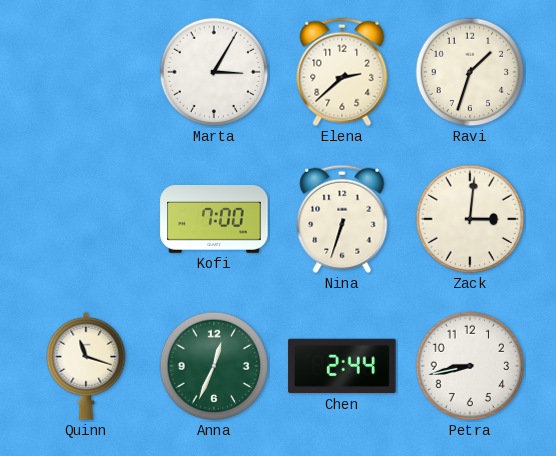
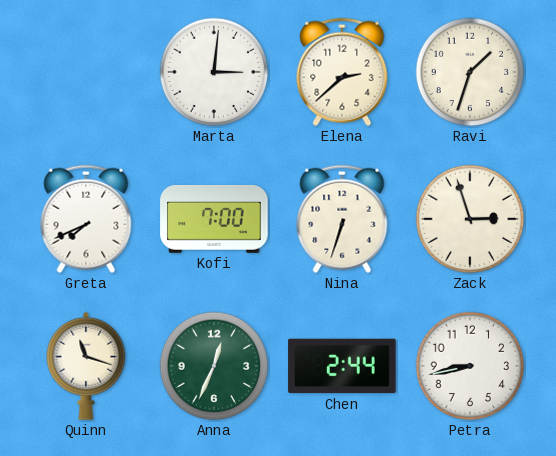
Marta: 3:05 -> 3:01
Greta: none -> 7:41
Zack: 3:01 -> 2:57
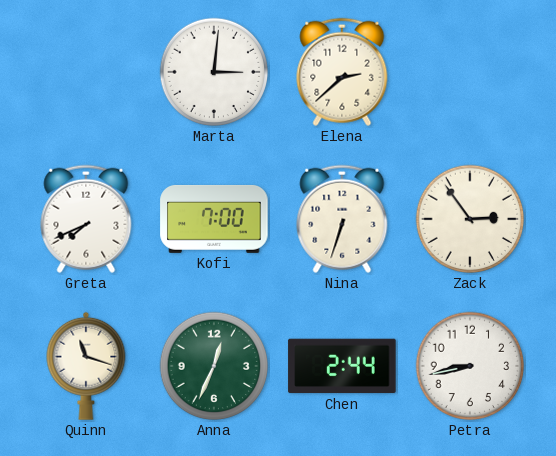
Ravi: 1:33 -> none
Zack: 2:57 -> 2:54
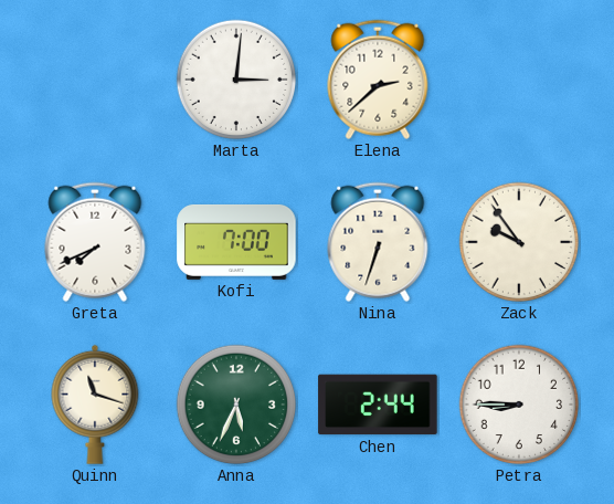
Zack: 2:54 -> 9:54
Anna: 12:34 -> 5:34
Petra: 8:43 -> 8:45
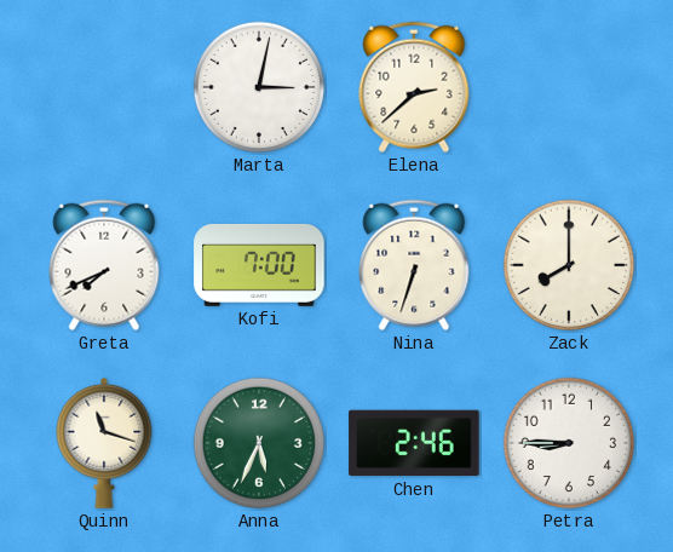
Marta: 3:01 -> 3:02
Zack: 9:54 -> 8:00
Chen: 2:44 -> 2:46
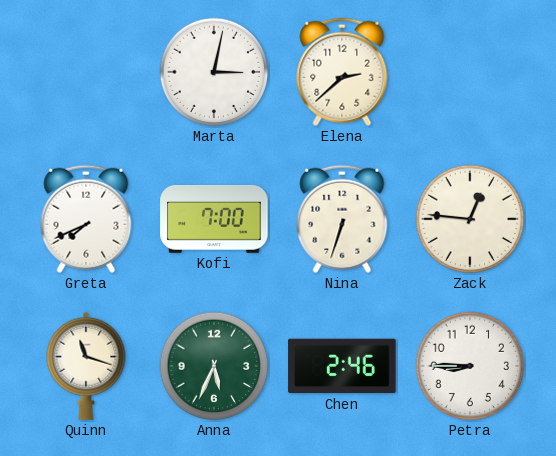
Zack: 8:00 -> 12:46
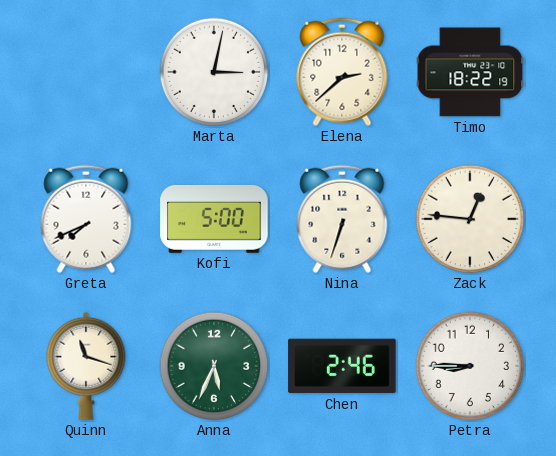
Timo: none -> 18:22
Kofi: 7:00 -> 5:00
